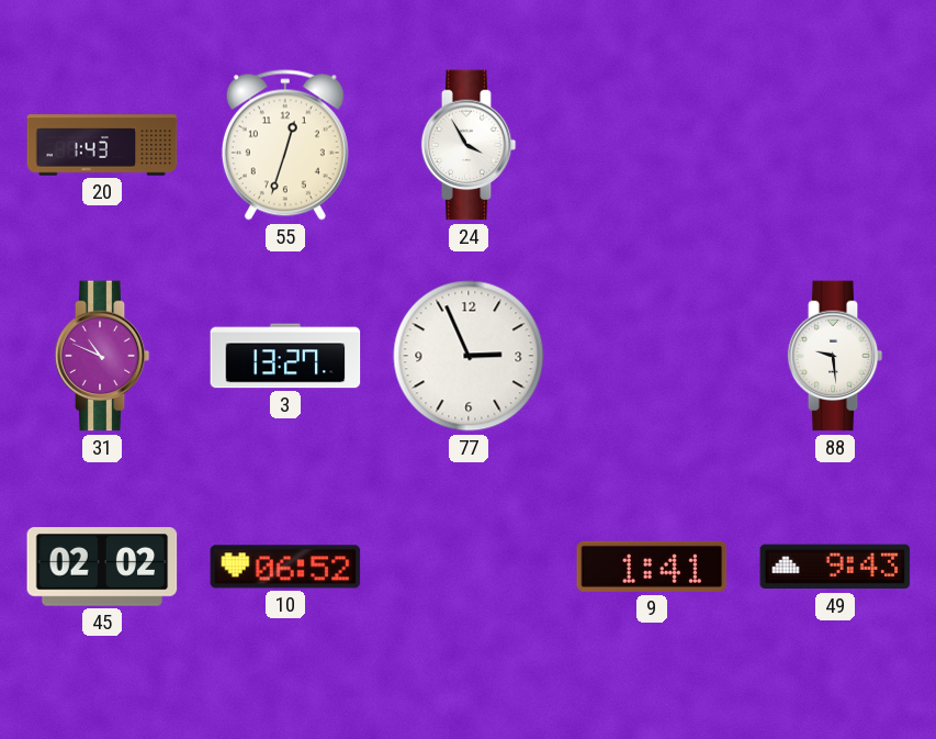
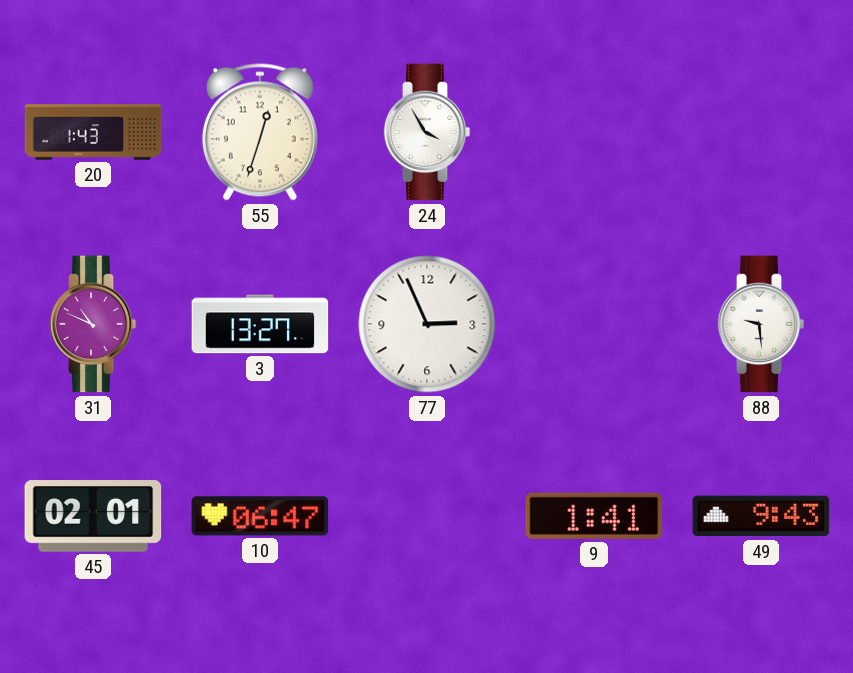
45: 02:02 -> 02:01
10: 06:52 -> 06:47
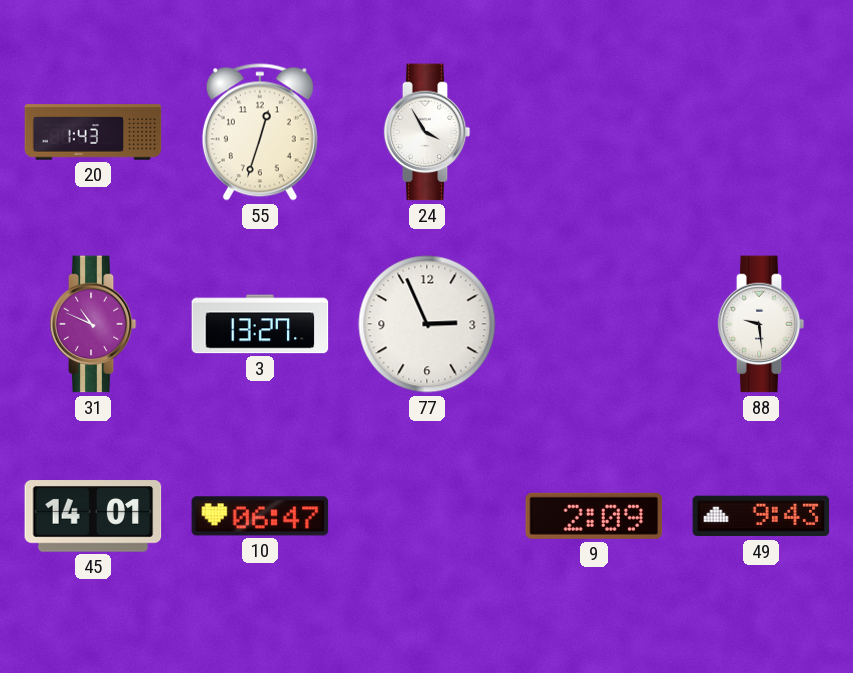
45: 02:01 -> 14:01
9: 1:41 -> 2:09
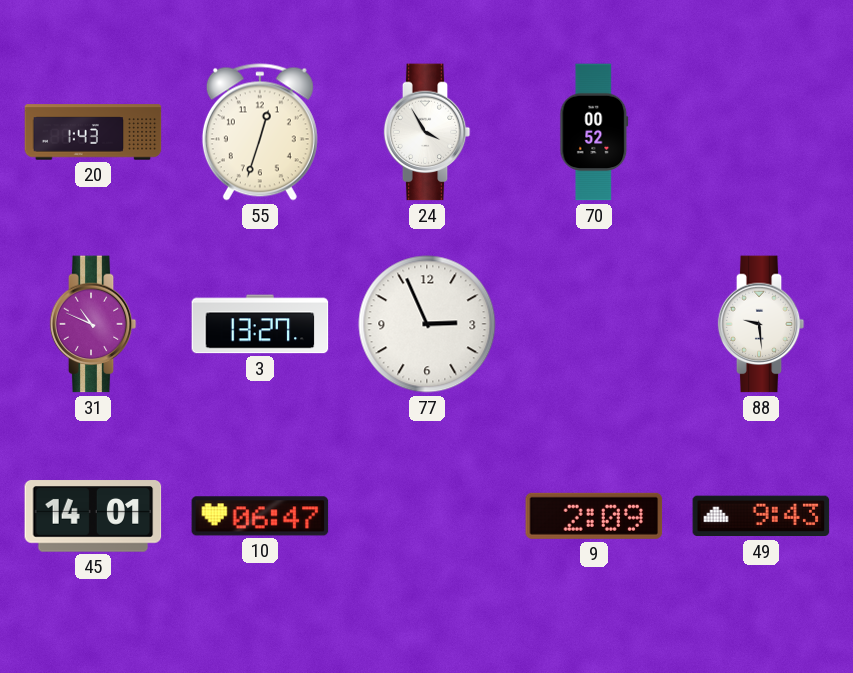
70: none -> 00:52
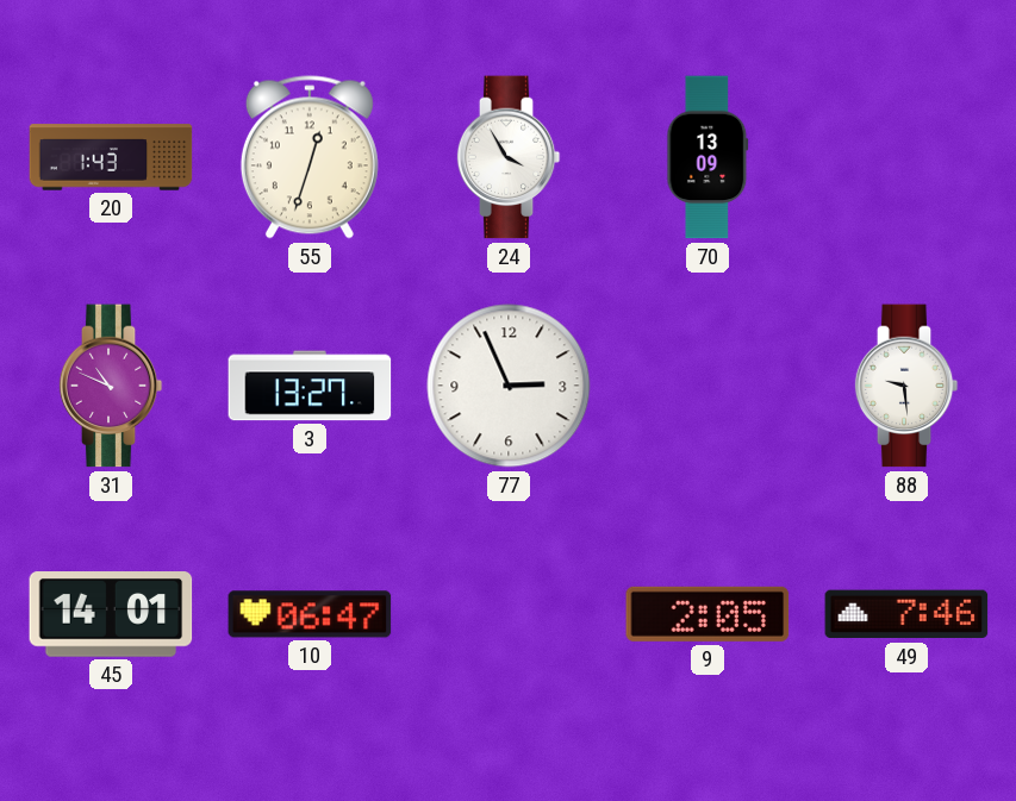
70: 00:52 -> 13:09
9: 2:09 -> 2:05
49: 9:43 -> 7:46
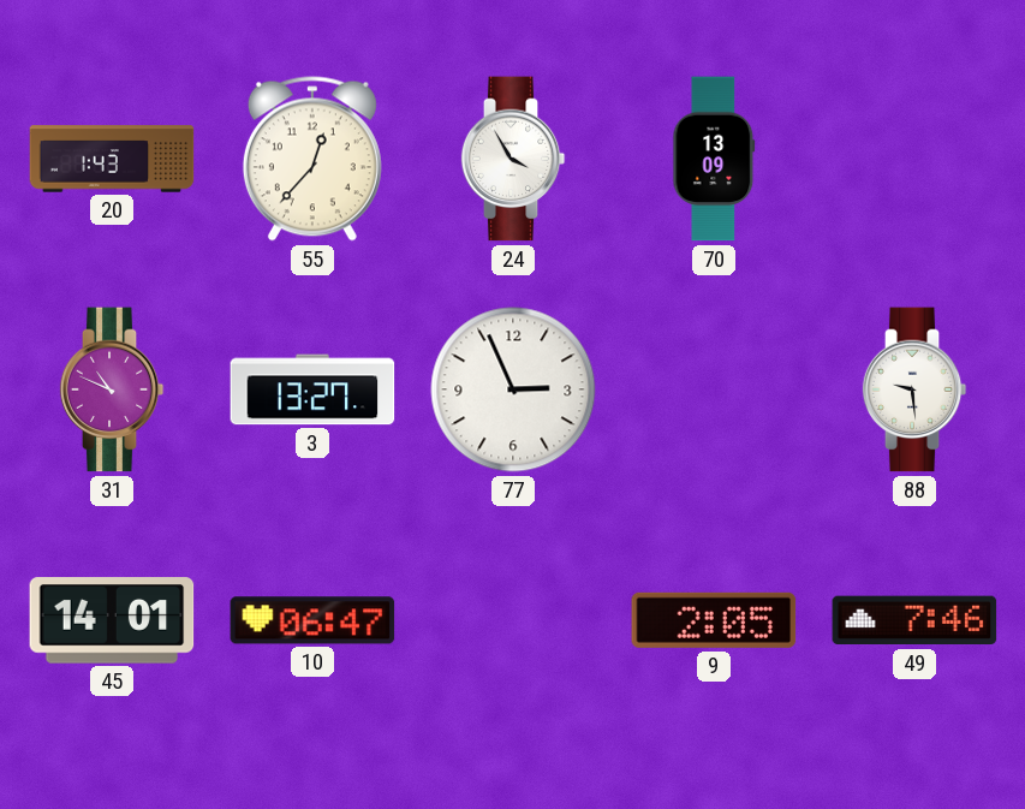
55: 12:33 -> 12:37
